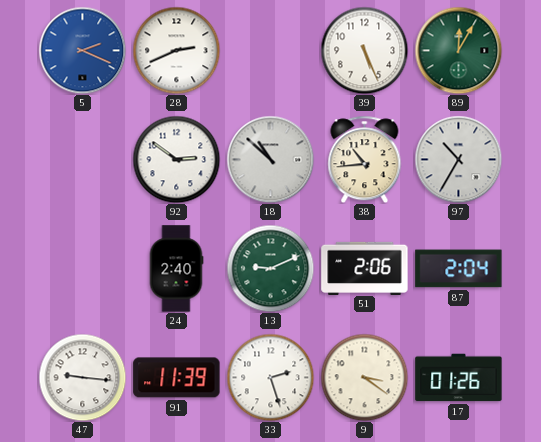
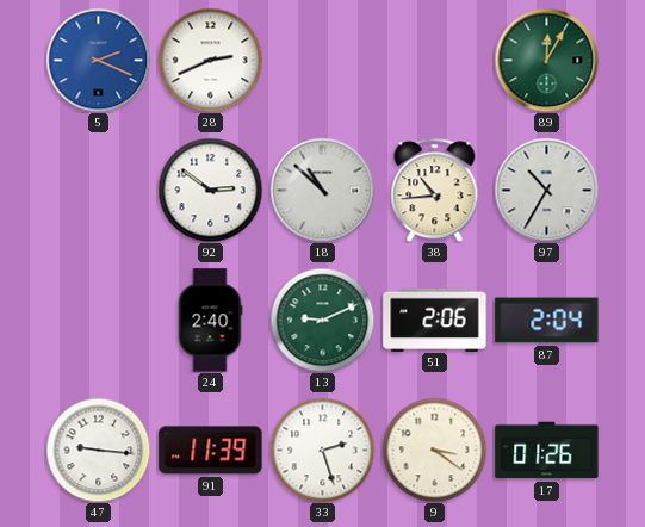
39: 5:26 -> none
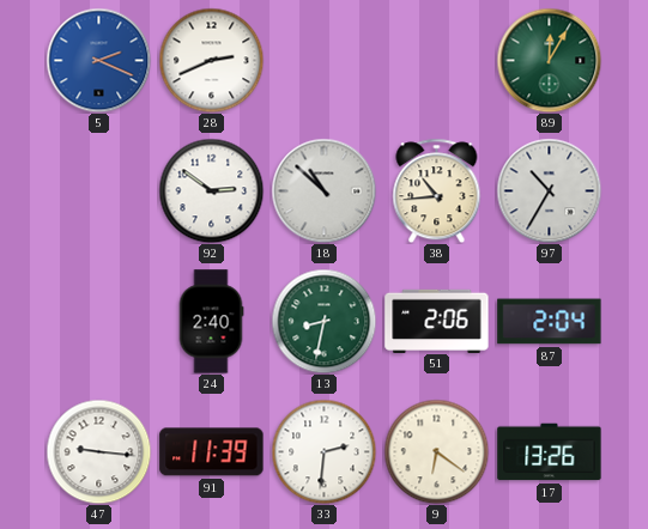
13: 9:11 -> 8:32
33: 2:27 -> 2:31
9: 3:21 -> 6:21
17: 01:26 -> 13:26
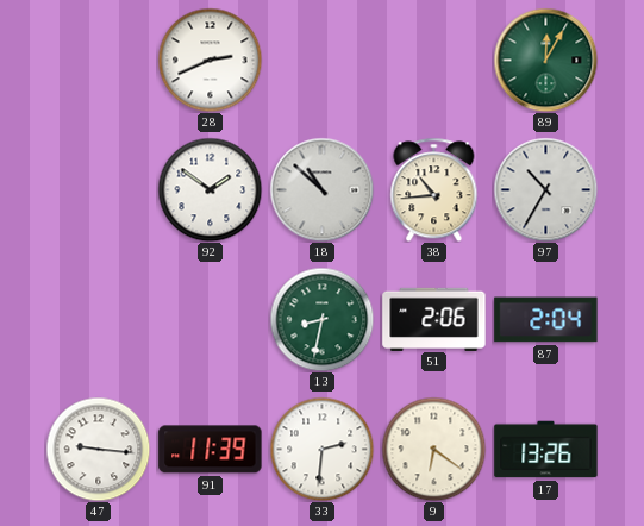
5: 2:19 -> none
92: 2:51 -> 1:51
24: 2:40 -> none
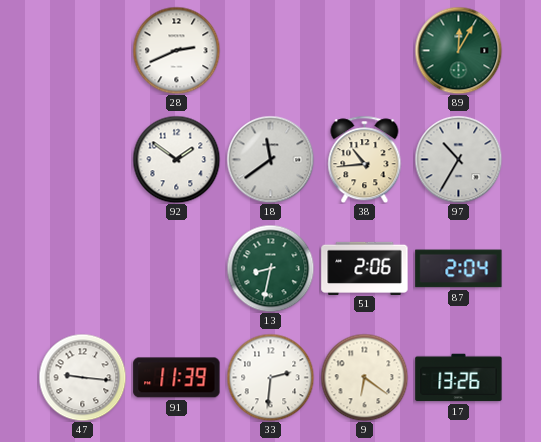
18: 10:52 -> 11:39
